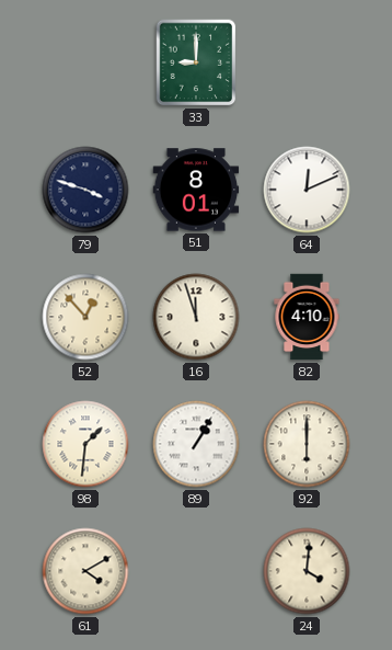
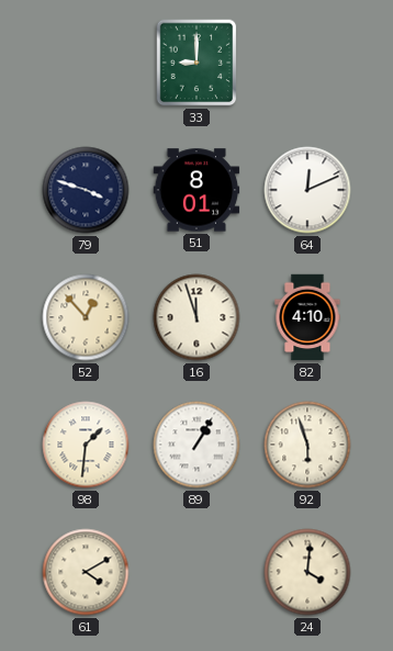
92: 6:00 -> 5:57
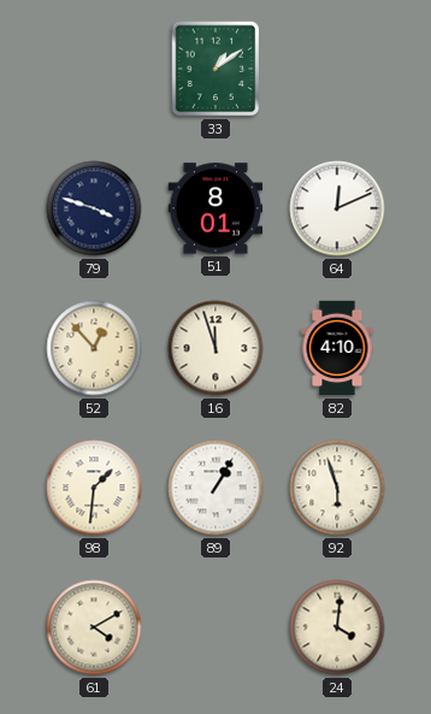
33: 9:00 -> 1:09
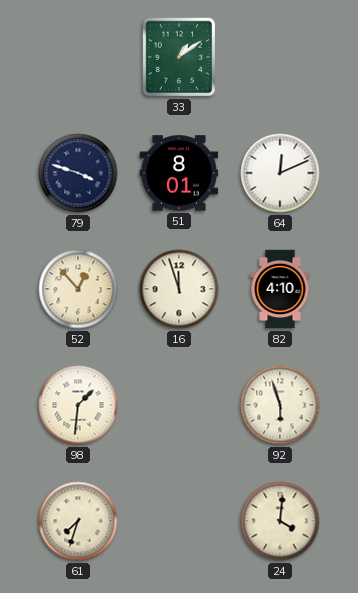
89: 1:05 -> none
61: 4:10 -> 7:33
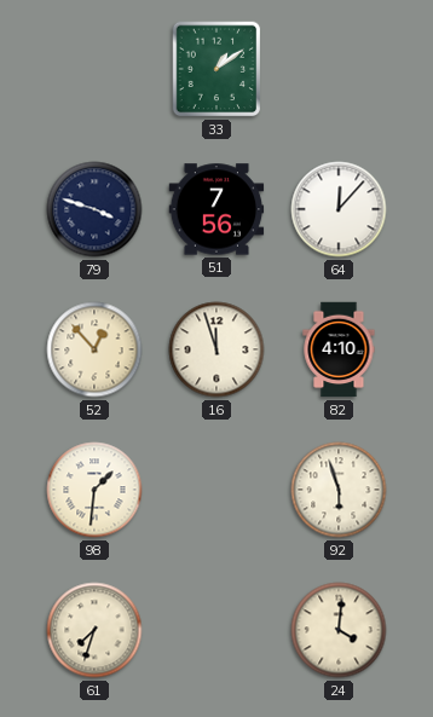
51: 8:01 -> 7:56
64: 12:11 -> 12:07
